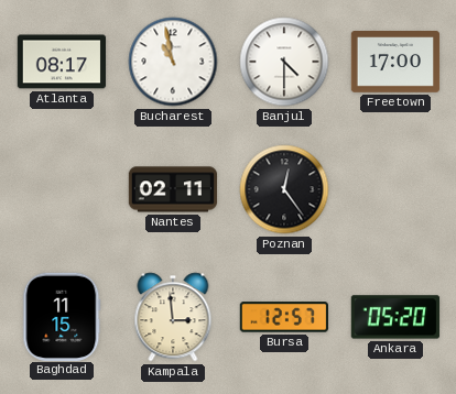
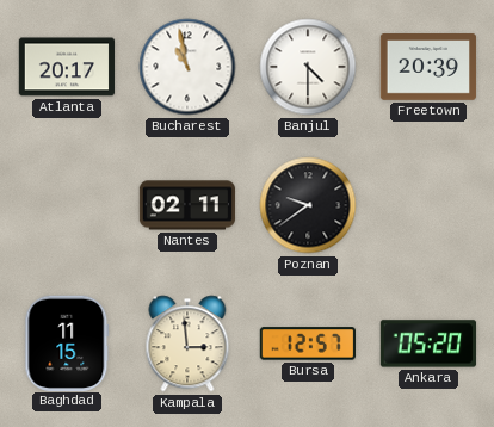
Atlanta: 08:17 -> 20:17
Freetown: 17:00 -> 20:39
Poznan: 12:24 -> 9:39
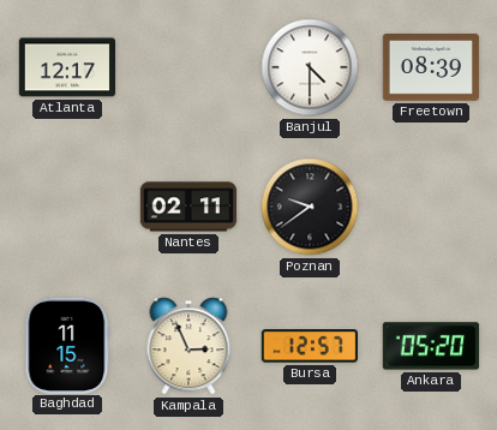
Atlanta: 20:17 -> 12:17
Bucharest: 10:58 -> none
Freetown: 20:39 -> 08:39
Kampala: 2:59 -> 2:56
